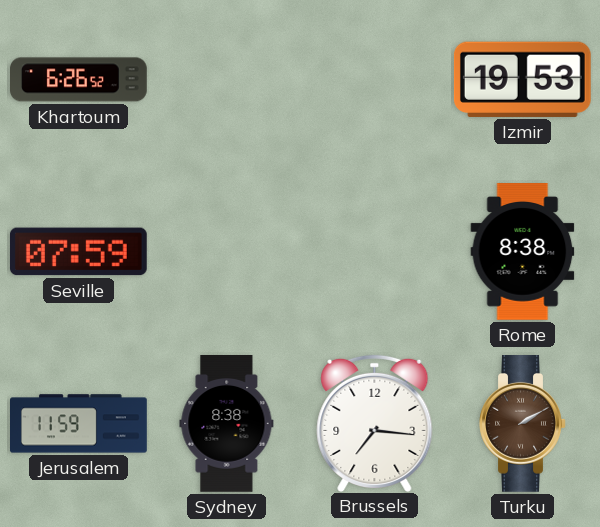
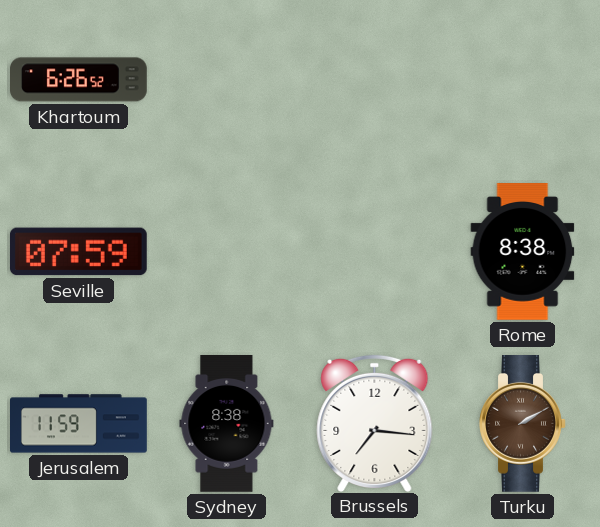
Izmir: 19:53 -> none
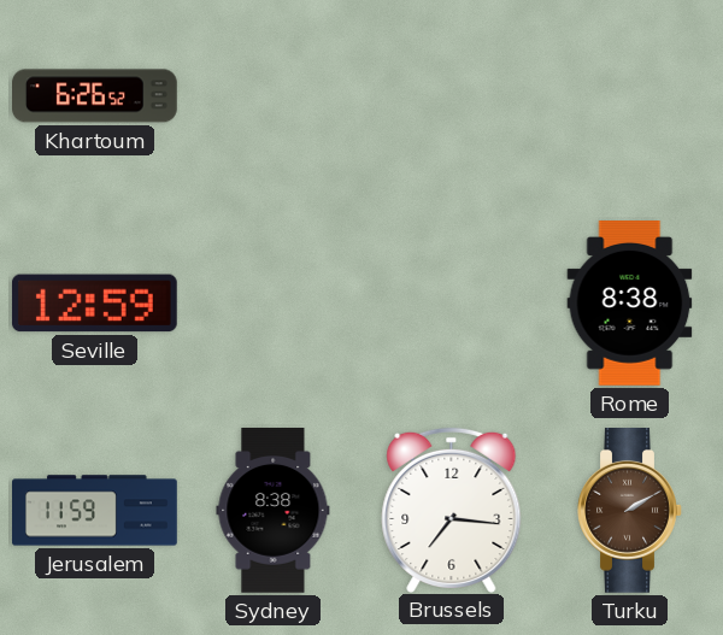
Seville: 07:59 -> 12:59
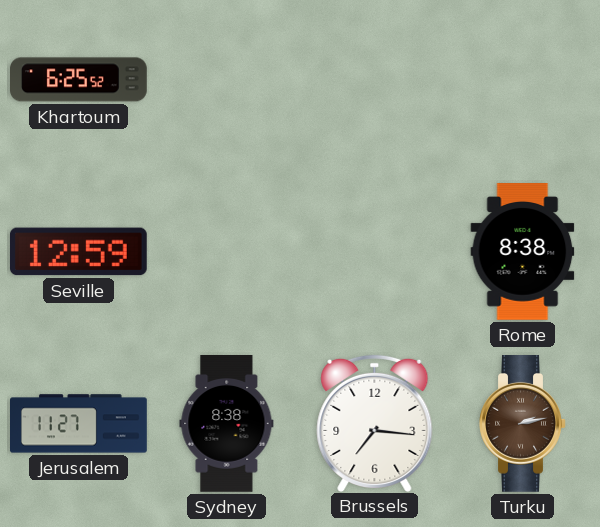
Khartoum: 6:26 -> 6:25
Jerusalem: 11:59 -> 11:27
Turku: 2:10 -> 2:13
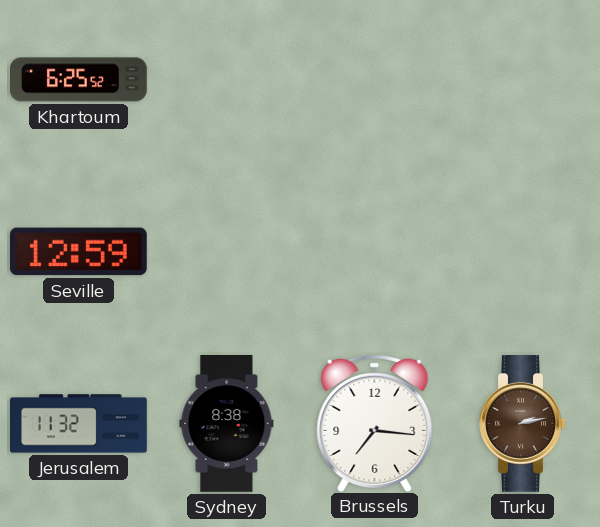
Rome: 8:38 -> none
Jerusalem: 11:27 -> 11:32
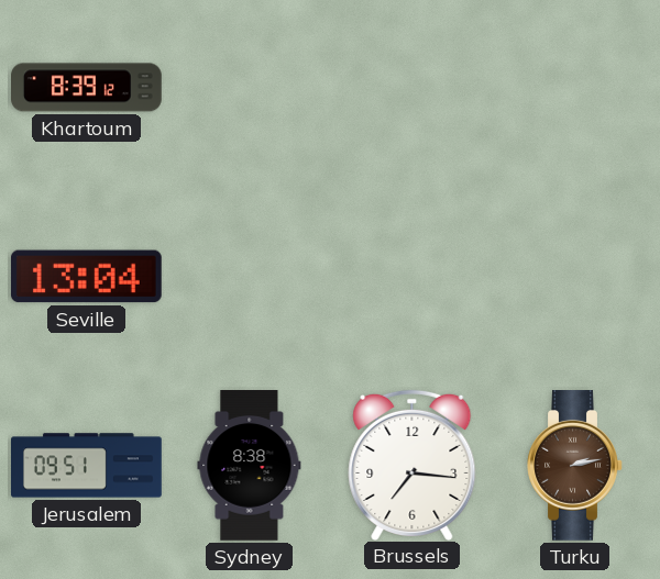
Khartoum: 6:25 -> 8:39
Seville: 12:59 -> 13:04
Jerusalem: 11:32 -> 09:51
